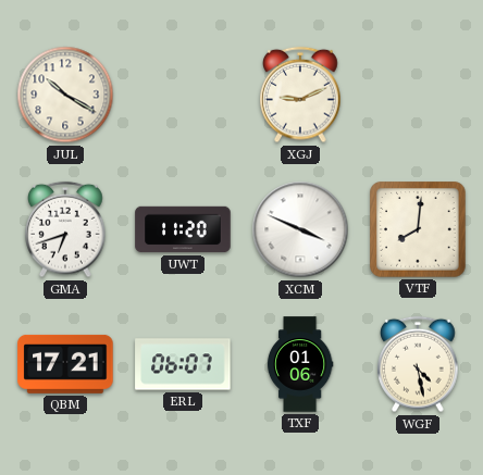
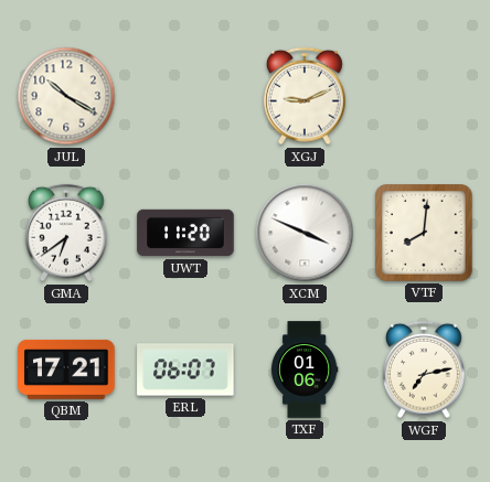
GMA: 6:42 -> 6:39
WGF: 4:28 -> 7:13
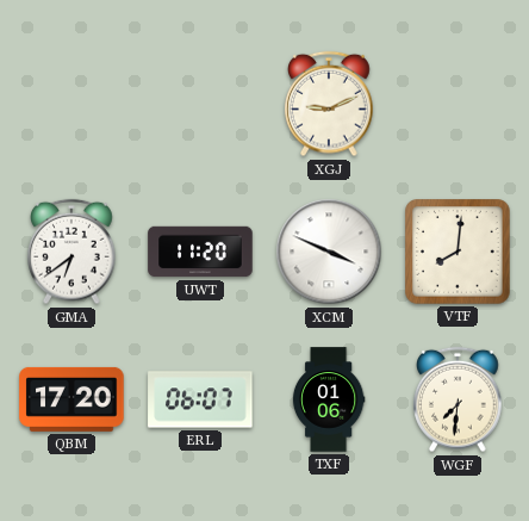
JUL: 10:20 -> none
QBM: 17:21 -> 17:20
WGF: 7:13 -> 7:31
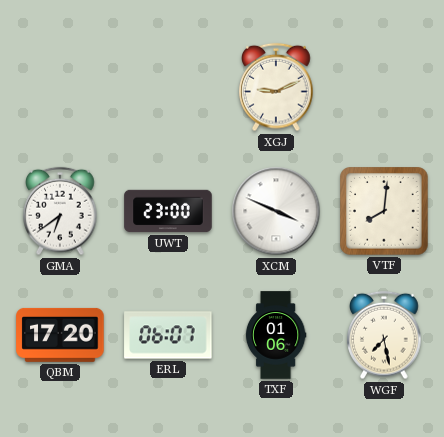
UWT: 11:20 -> 23:00
WGF: 7:31 -> 7:28
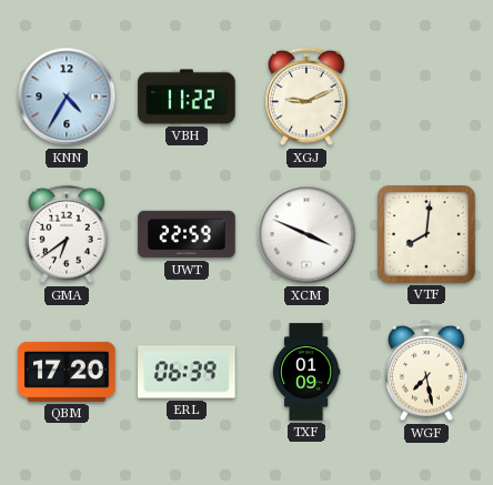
KNN: none -> 4:35
VBH: none -> 11:22
UWT: 23:00 -> 22:59
ERL: 06:07 -> 06:39
TXF: 01:06 -> 01:09
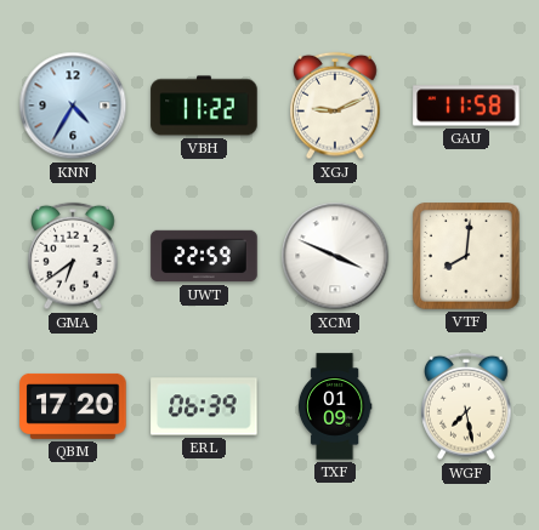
GAU: none -> 11:58
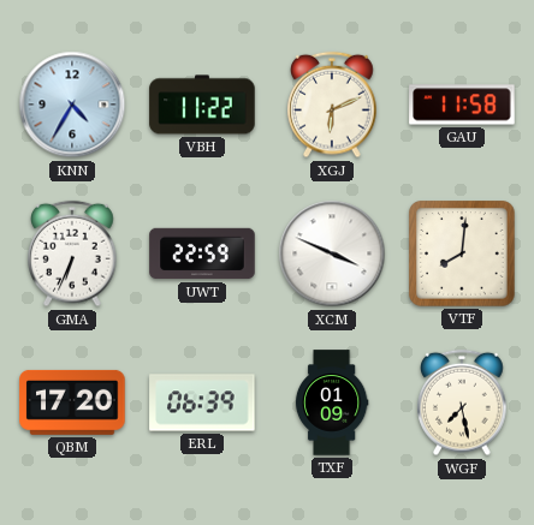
XGJ: 9:11 -> 6:11
GMA: 6:39 -> 6:34
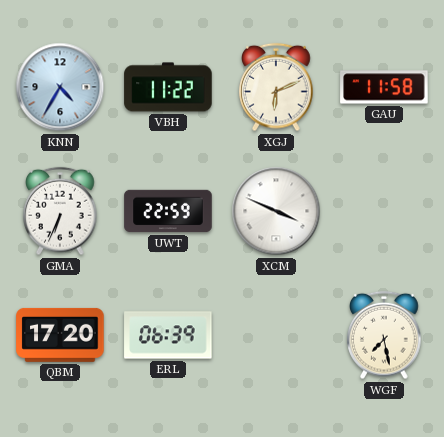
VTF: 8:01 -> none
TXF: 01:09 -> none
